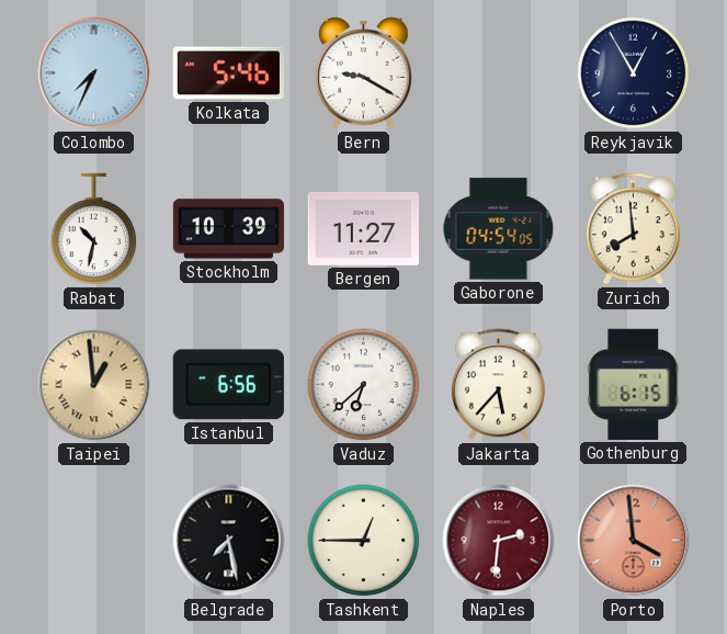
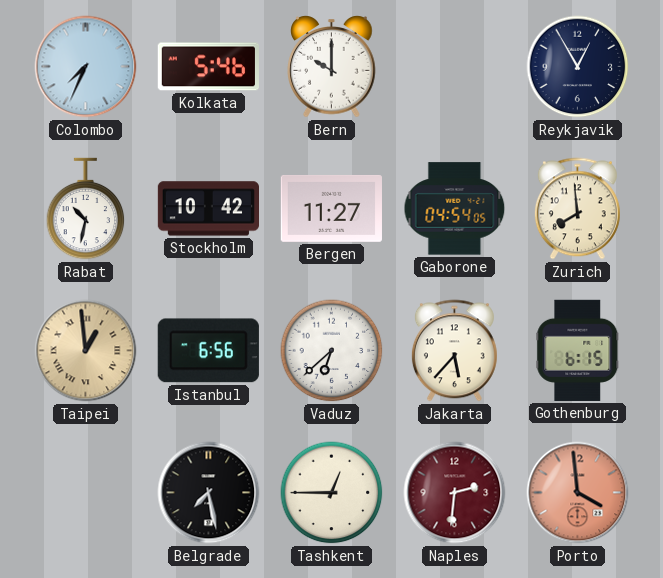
Bern: 9:20 -> 10:00
Stockholm: 10:39 -> 10:42
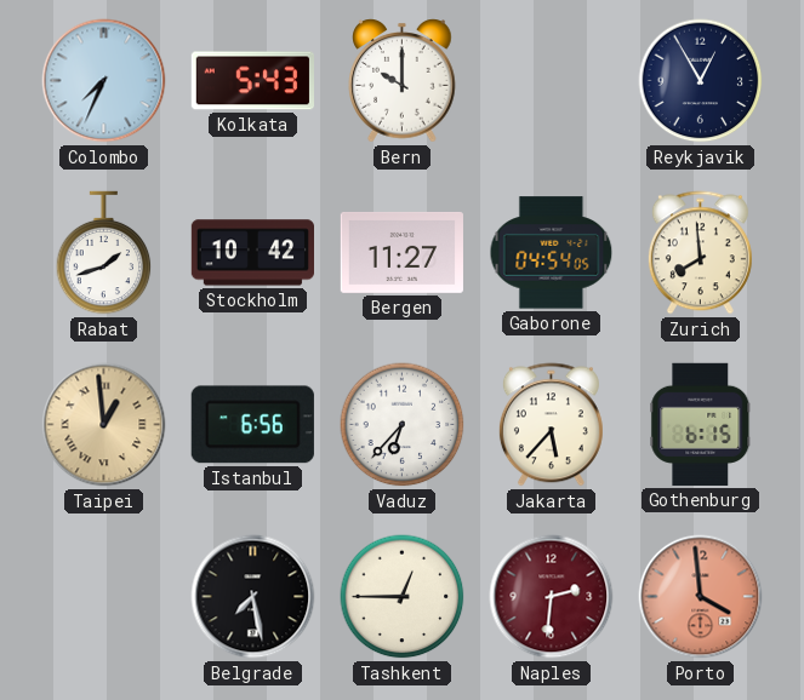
Kolkata: 5:46 -> 5:43
Rabat: 10:32 -> 1:42
Vaduz: 6:38 -> 6:37
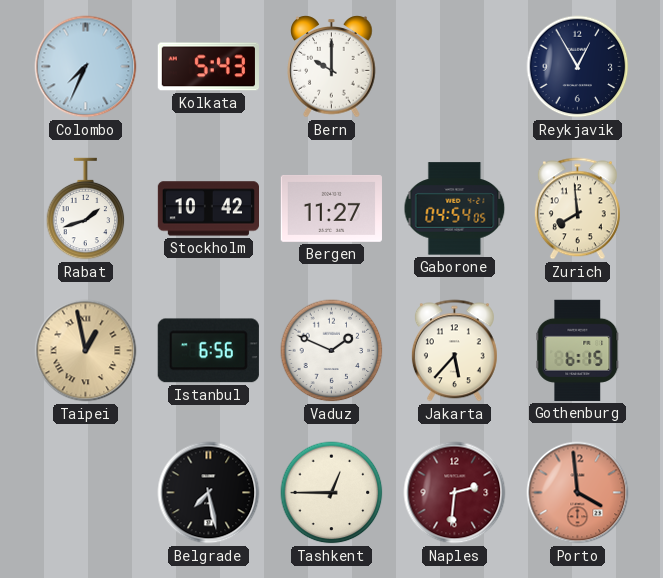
Taipei: 12:59 -> 12:58
Vaduz: 6:37 -> 1:49
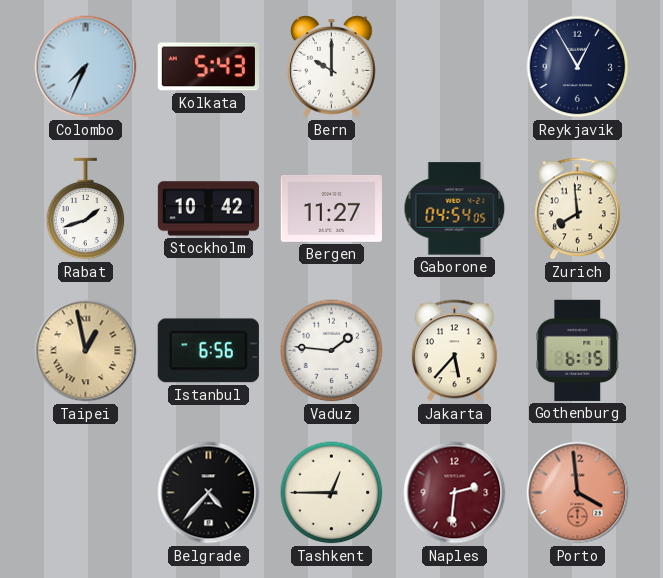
Vaduz: 1:49 -> 1:46
Belgrade: 7:28 -> 4:37
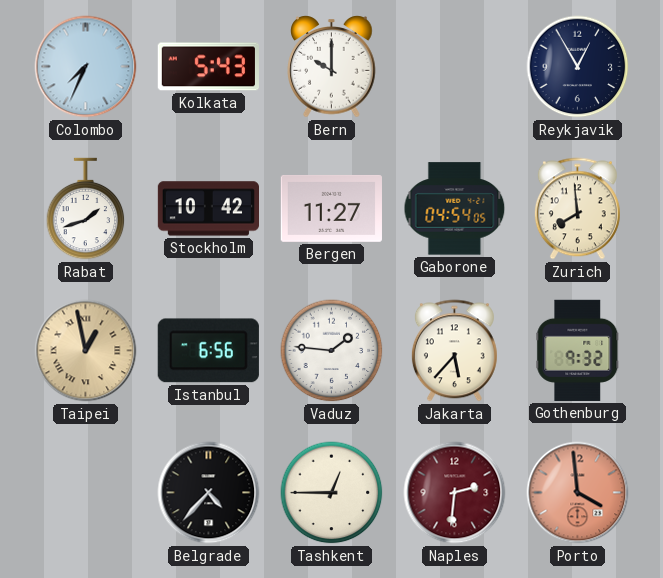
Gothenburg: 6:15 -> 9:32
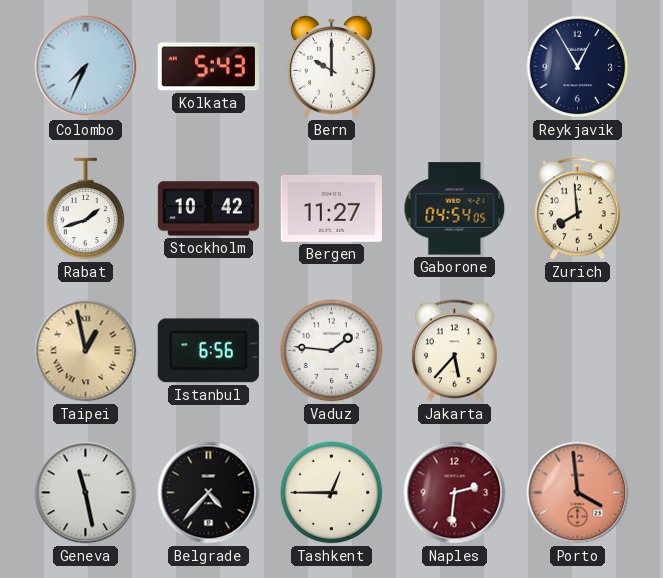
Gothenburg: 9:32 -> none
Geneva: none -> 11:28
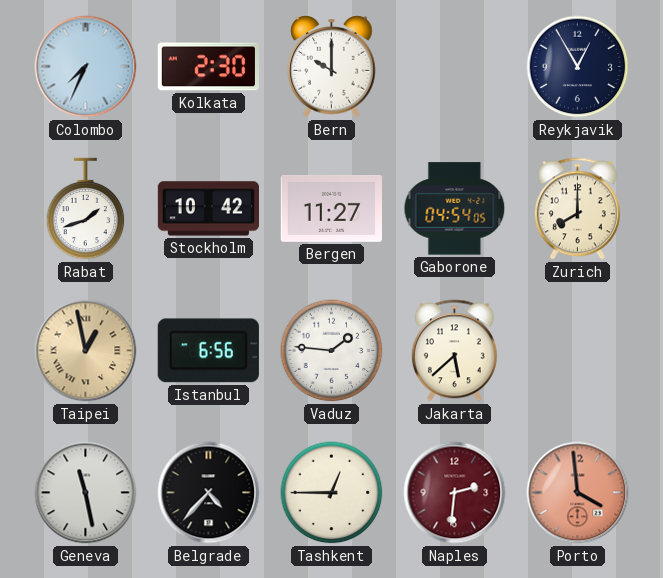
Kolkata: 5:43 -> 2:30
Zurich: 7:59 -> 8:00
Jakarta: 5:37 -> 5:38
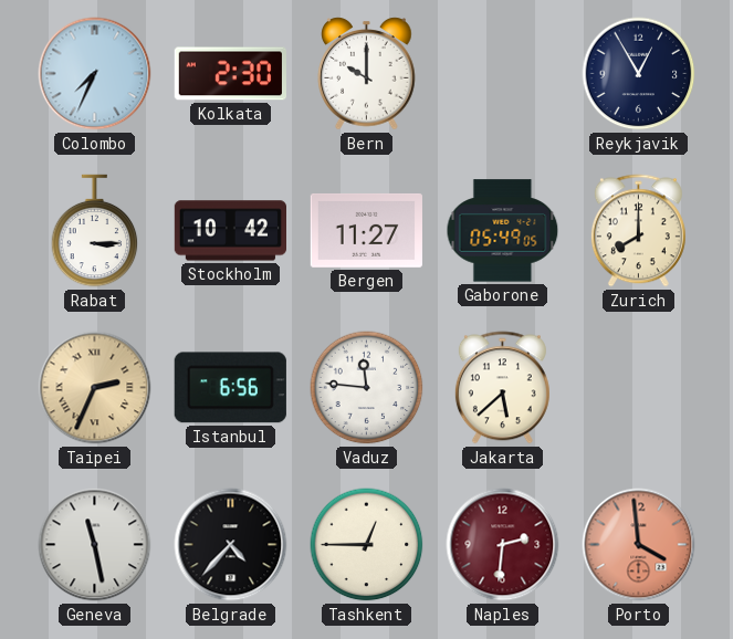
Rabat: 1:42 -> 3:15
Gaborone: 04:54 -> 05:49
Taipei: 12:58 -> 2:34
Vaduz: 1:46 -> 11:46
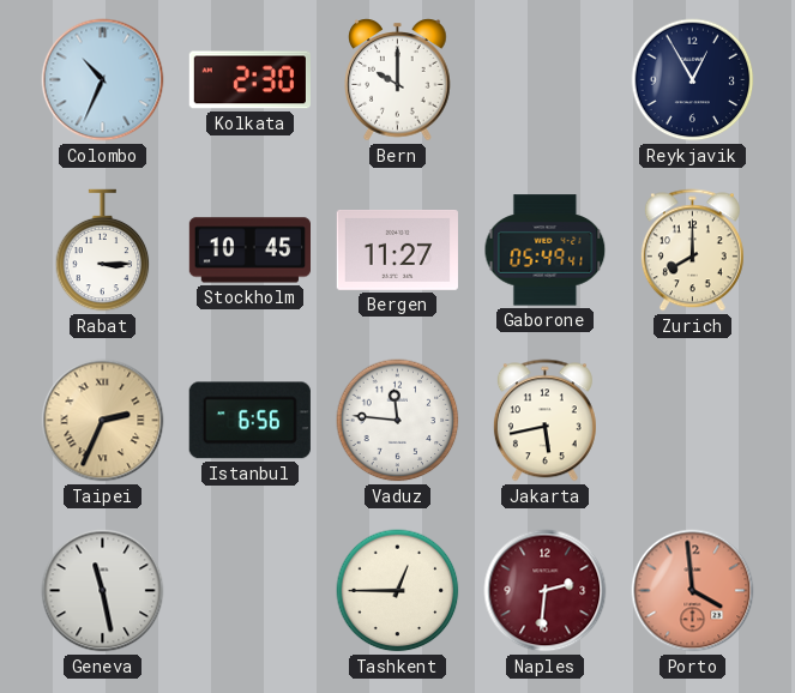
Colombo: 7:34 -> 10:34
Stockholm: 10:42 -> 10:45
Gaborone: 05:49:05 -> 05:49:41
Jakarta: 5:38 -> 5:43
Belgrade: 4:37 -> none
